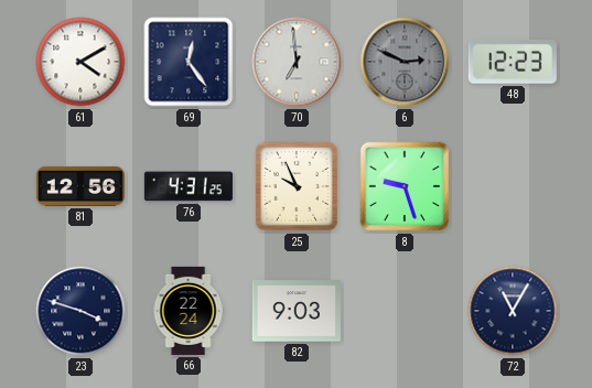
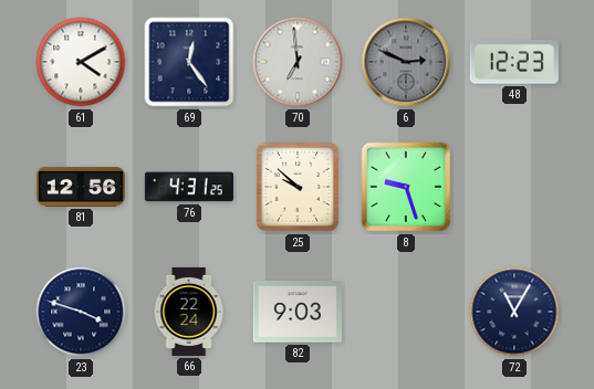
25: 9:56 -> 9:52
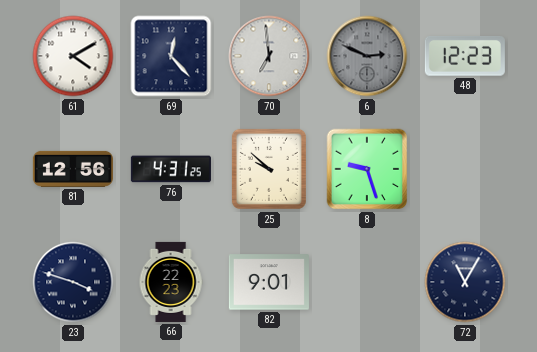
69: 12:24 -> 12:23
66: 22:24 -> 22:23
82: 9:03 -> 9:01
